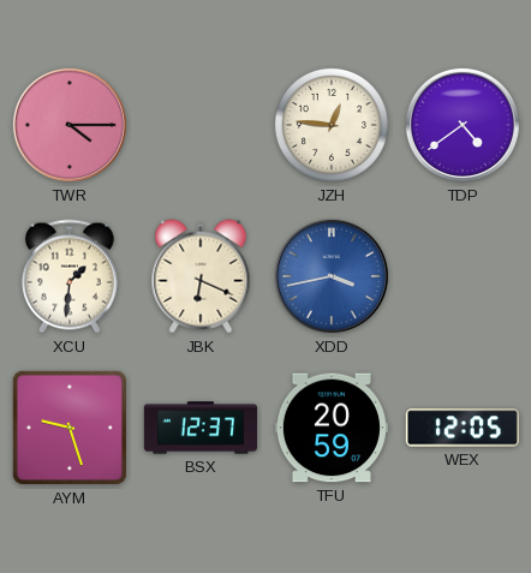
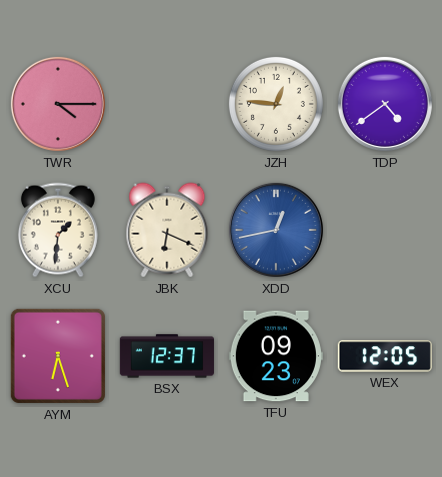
XDD: 3:43 -> 12:43
AYM: 9:27 -> 6:27
TFU: 20:59 -> 09:23
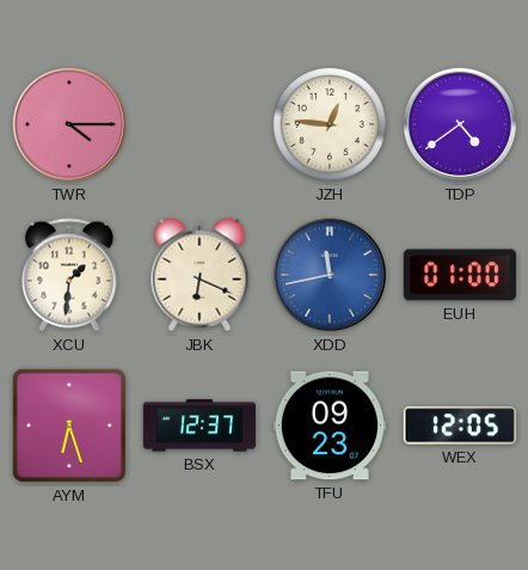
XDD: 12:43 -> 11:43
EUH: none -> 01:00
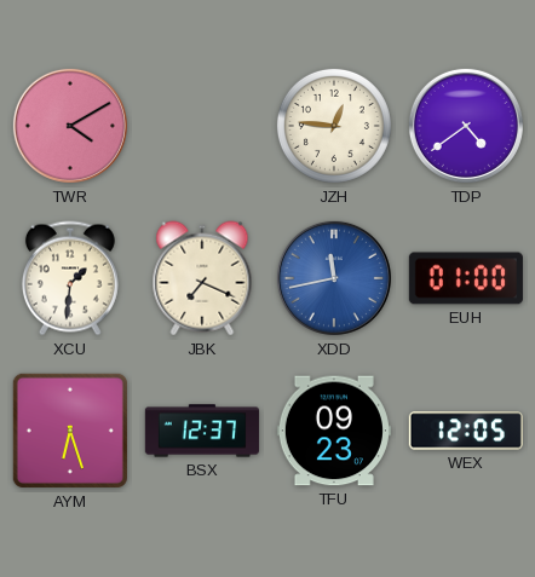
TWR: 4:15 -> 4:10
JBK: 6:19 -> 7:19
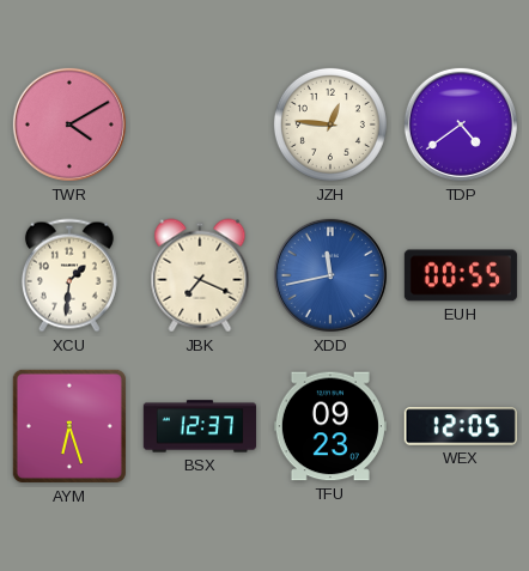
EUH: 01:00 -> 00:55
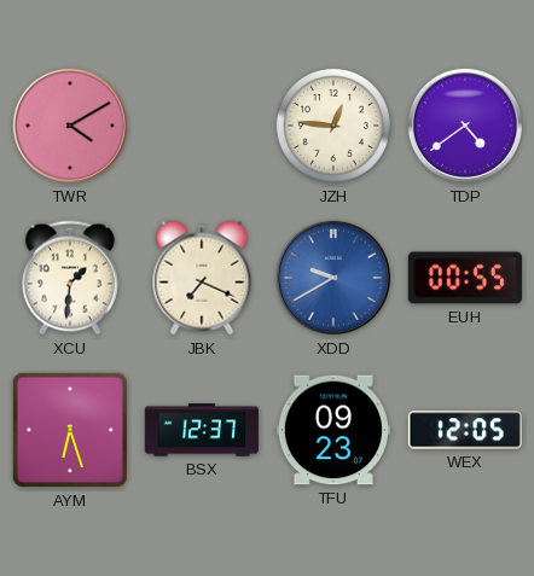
XDD: 11:43 -> 9:40
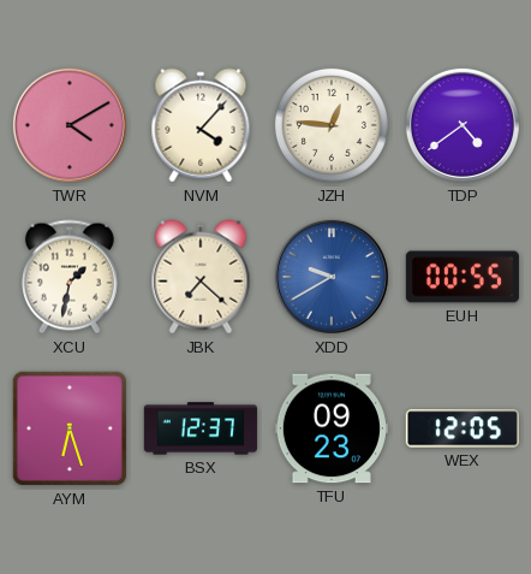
NVM: none -> 4:07
XCU: 1:31 -> 1:32
JBK: 7:19 -> 7:22
